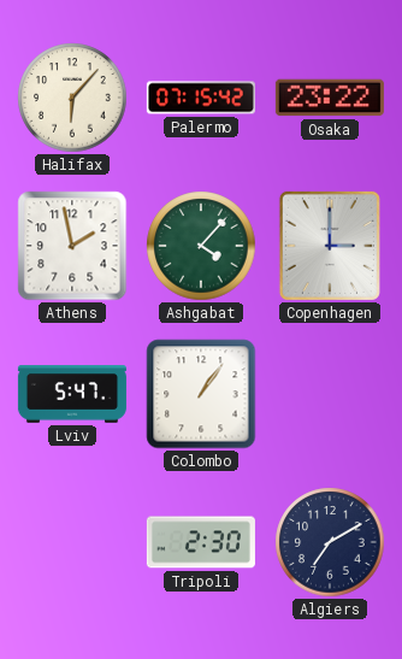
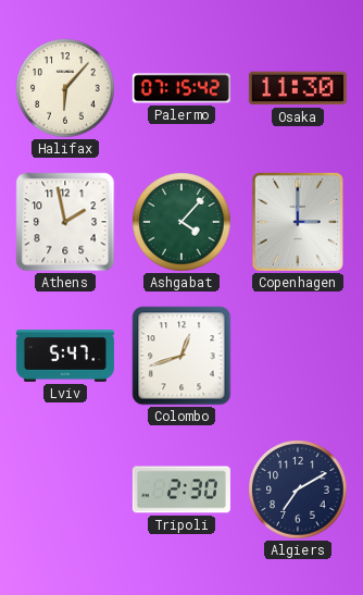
Osaka: 23:22 -> 11:30
Colombo: 1:06 -> 12:42
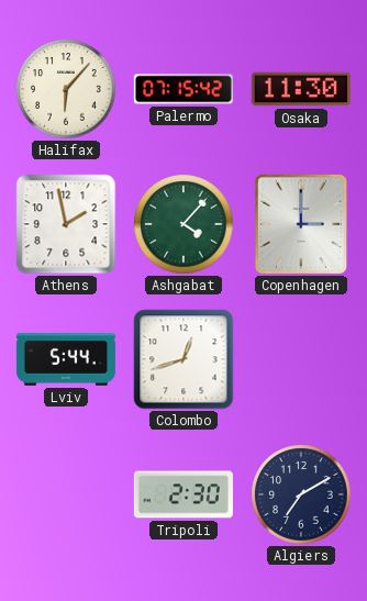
Lviv: 5:47 -> 5:44
